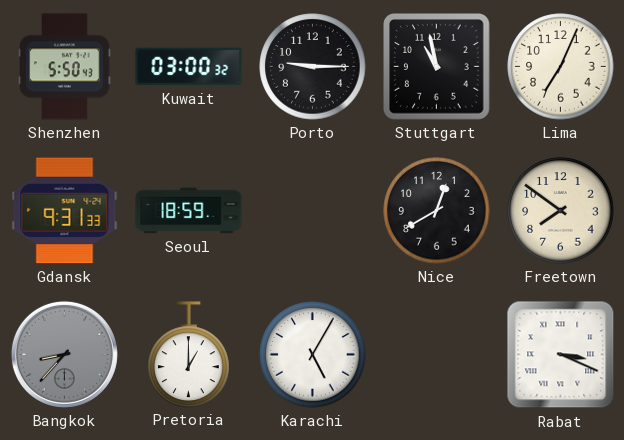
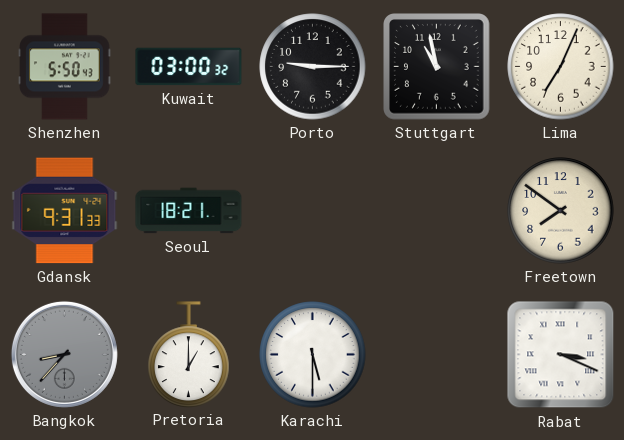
Seoul: 18:59 -> 18:21
Nice: 12:40 -> none
Karachi: 5:05 -> 5:30
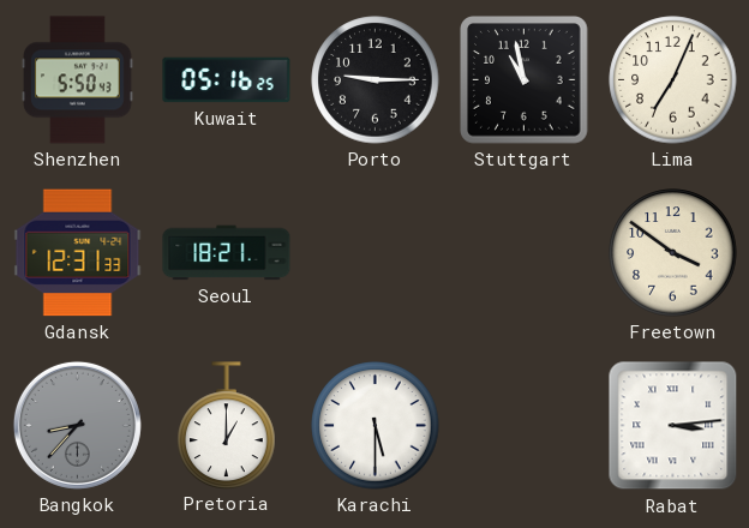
Kuwait: 03:00 -> 05:16
Gdansk: 9:31 -> 12:31
Freetown: 7:51 -> 3:51
Rabat: 3:19 -> 3:14
